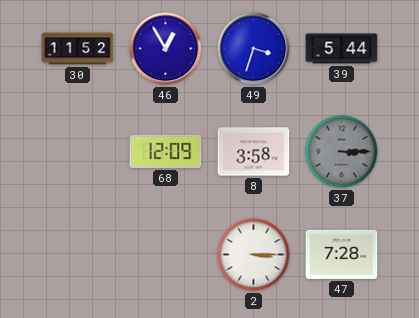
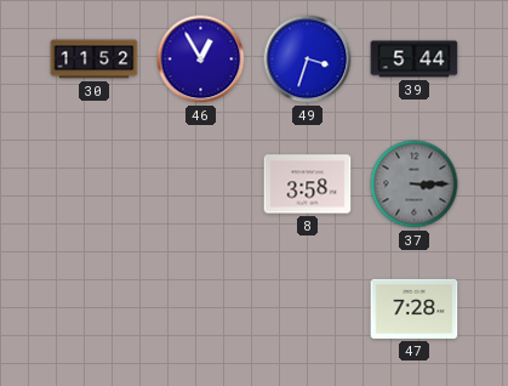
68: 12:09 -> none
2: 3:15 -> none
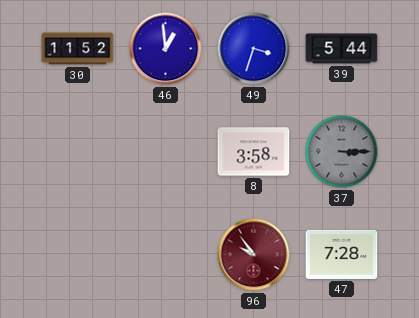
46: 12:55 -> 12:59
96: none -> 9:54
